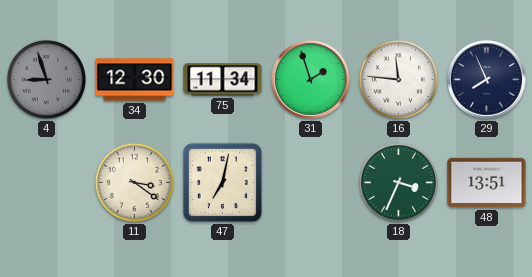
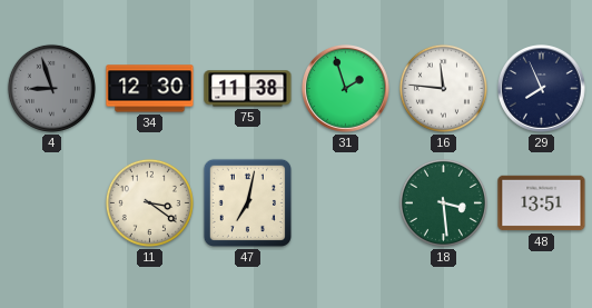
75: 11:34 -> 11:38
18: 3:34 -> 3:29
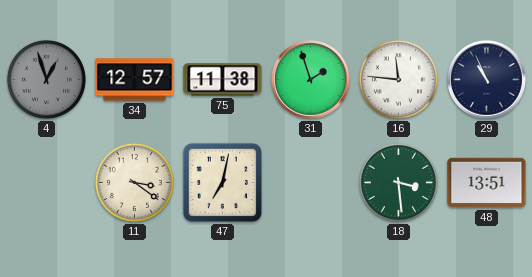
4: 8:57 -> 12:57
34: 12:30 -> 12:57
29: 7:56 -> 10:56
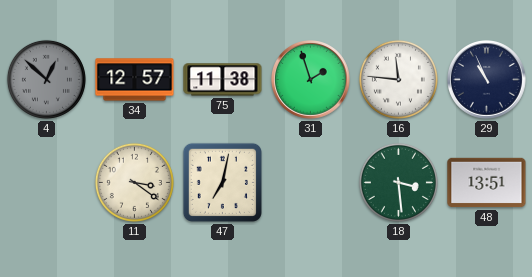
4: 12:57 -> 12:52
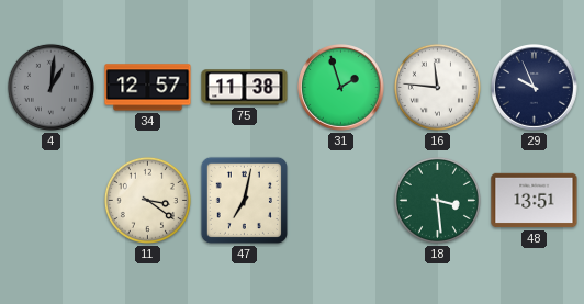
4: 12:52 -> 1:01
29: 10:56 -> 9:56
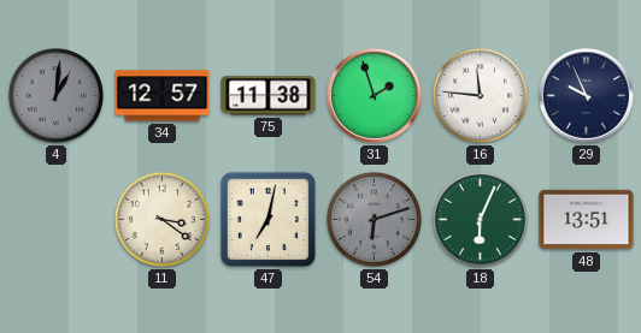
54: none -> 6:12
18: 3:29 -> 6:04
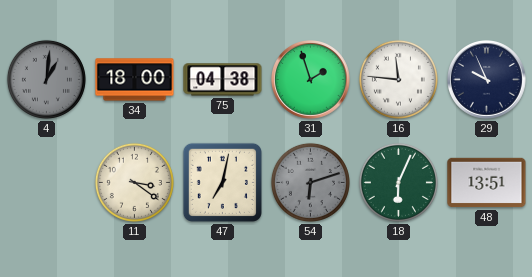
34: 12:57 -> 18:00
75: 11:38 -> 04:38
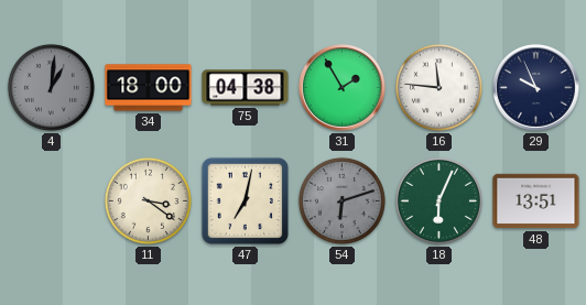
31: 1:57 -> 1:55
